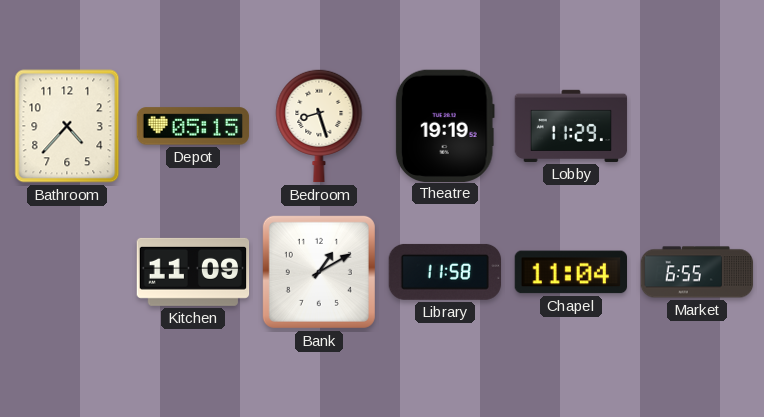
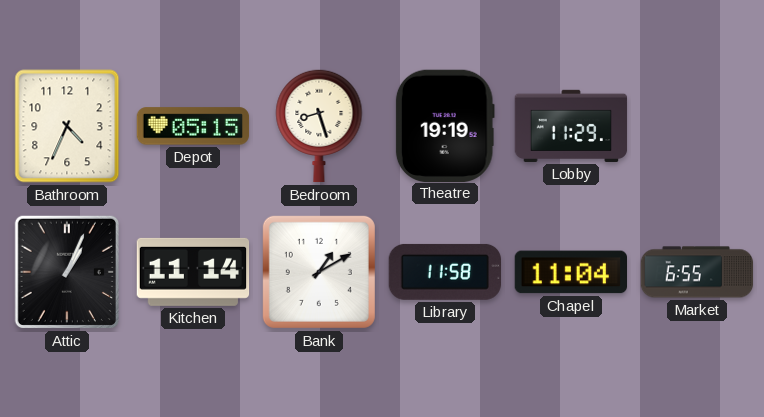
Bathroom: 4:37 -> 4:34
Attic: none -> 1:04
Kitchen: 11:09 -> 11:14
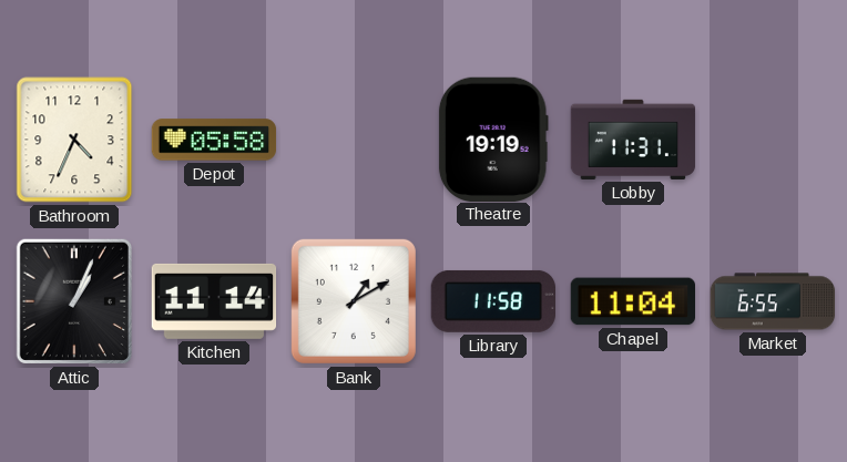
Depot: 05:15 -> 05:58
Bedroom: 8:27 -> none
Lobby: 11:29 -> 11:31
